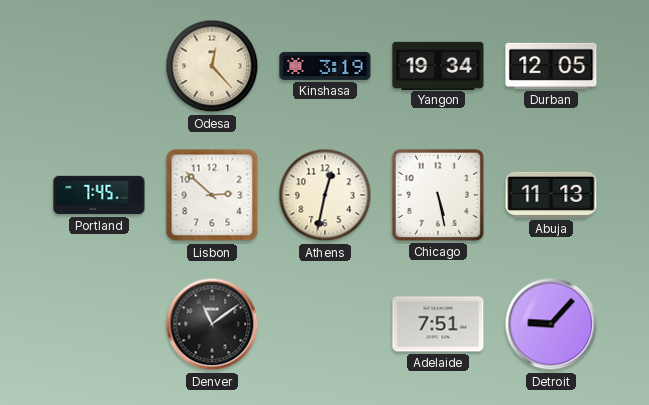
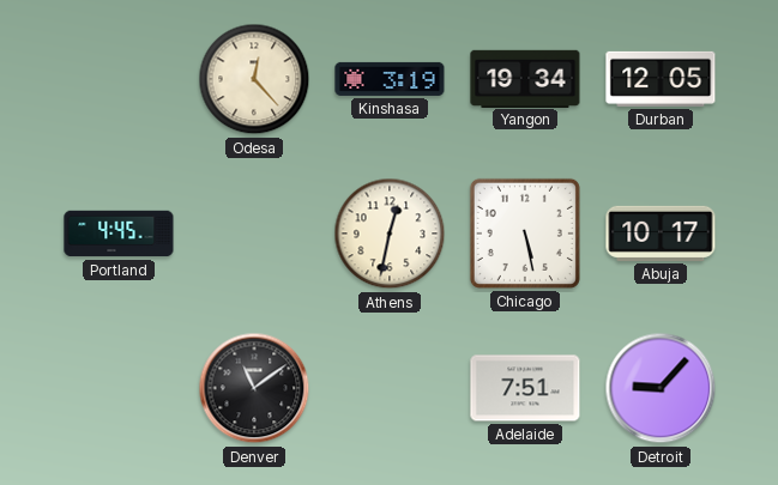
Portland: 7:45 -> 4:45
Lisbon: 2:52 -> none
Abuja: 11:13 -> 10:17
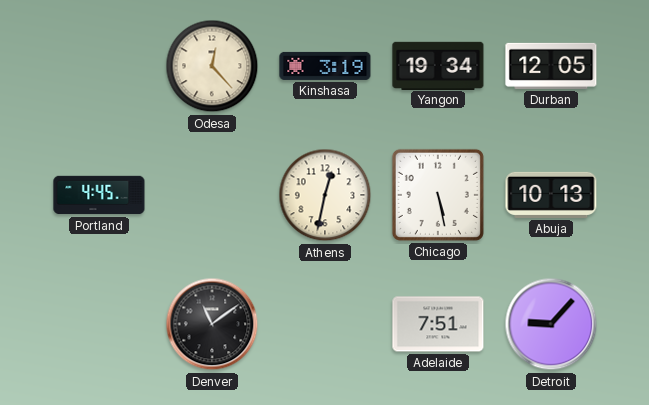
Abuja: 10:17 -> 10:13
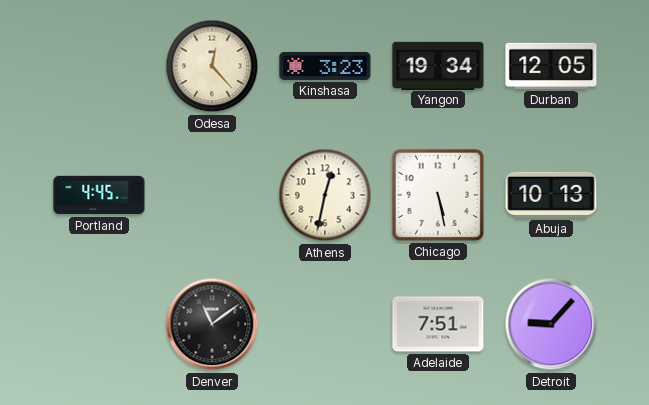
Kinshasa: 3:19 -> 3:23
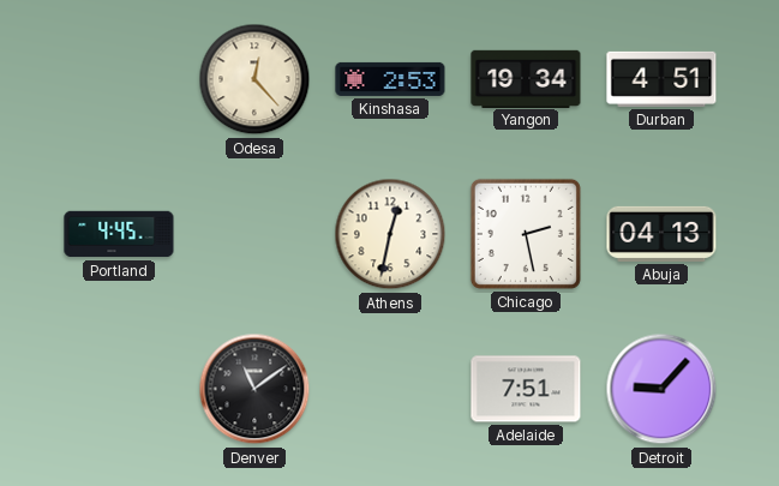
Kinshasa: 3:23 -> 2:53
Durban: 12:05 -> 4:51
Chicago: 5:28 -> 2:28
Abuja: 10:13 -> 04:13
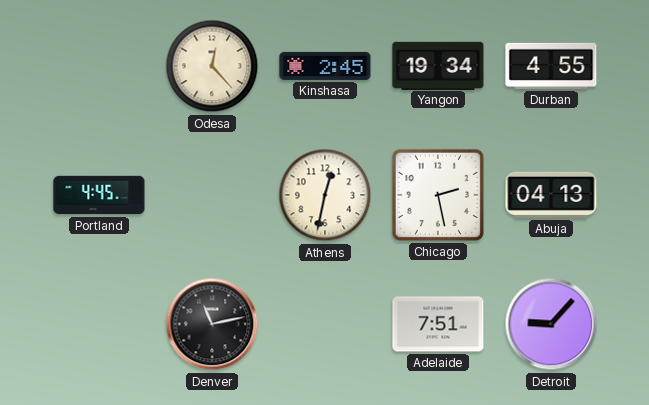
Kinshasa: 2:53 -> 2:45
Durban: 4:51 -> 4:55
Denver: 11:09 -> 11:13
